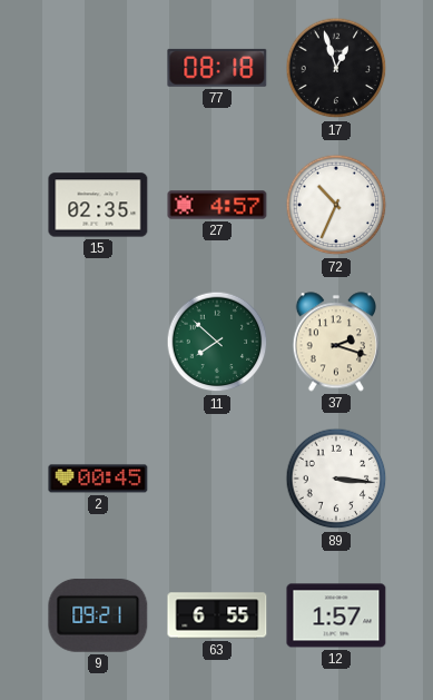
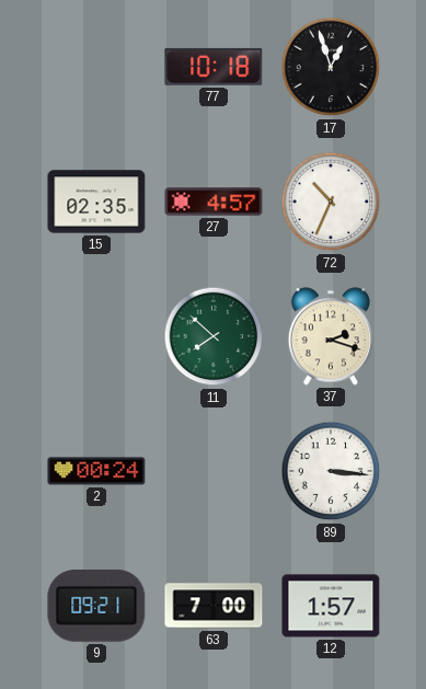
77: 08:18 -> 10:18
2: 00:45 -> 00:24
63: 6:55 -> 7:00
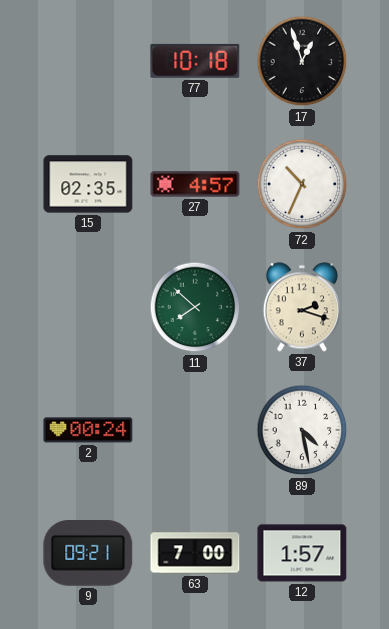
89: 3:16 -> 4:28
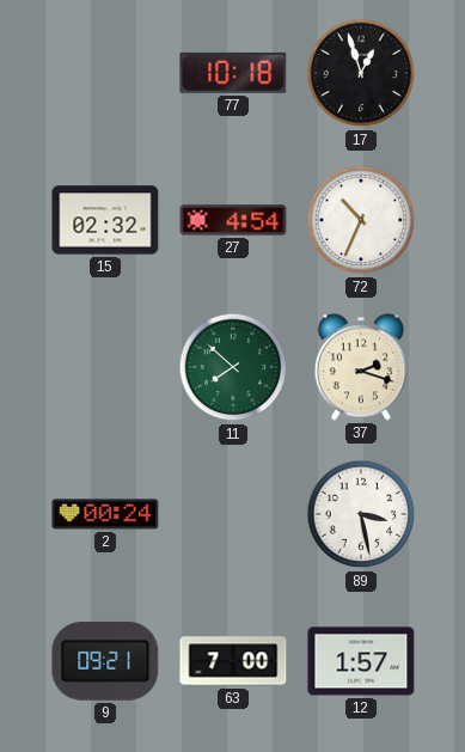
15: 02:35 -> 02:32
27: 4:57 -> 4:54
89: 4:28 -> 3:28
